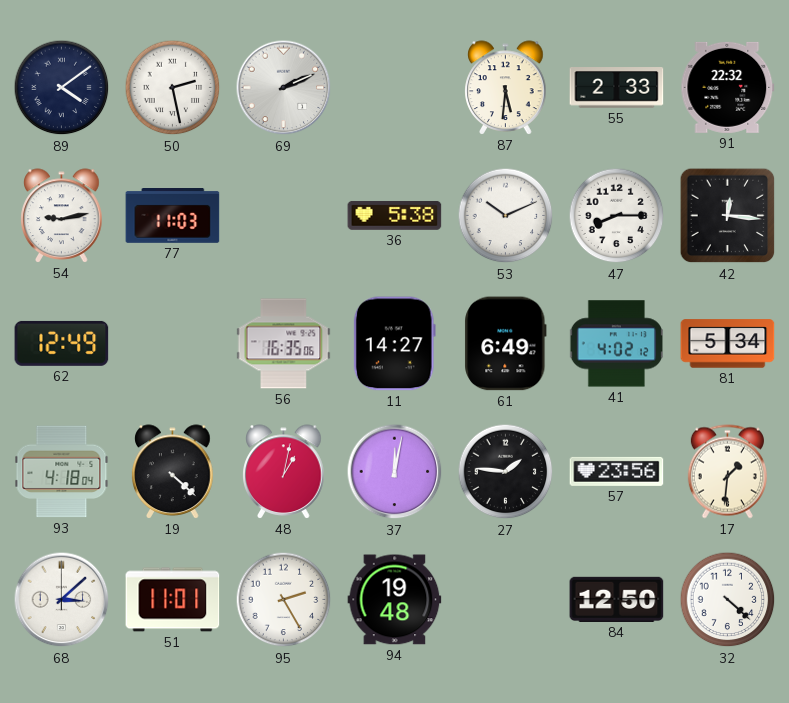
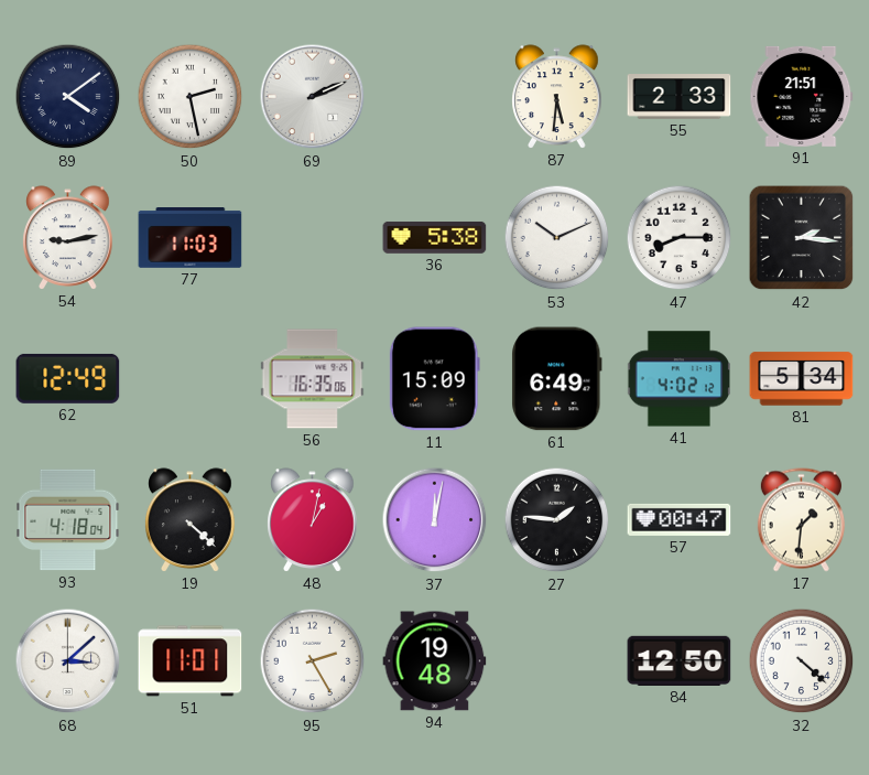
91: 22:32 -> 21:51
42: 12:16 -> 2:16
11: 14:27 -> 15:09
57: 23:56 -> 00:47
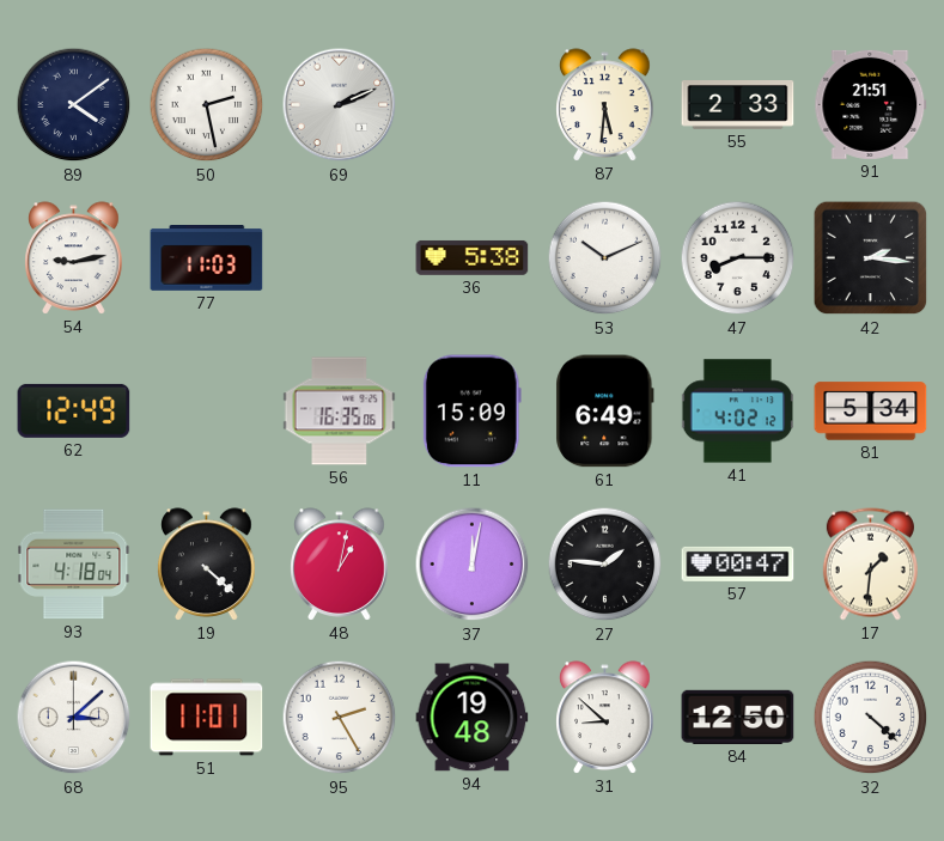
31: none -> 8:52
